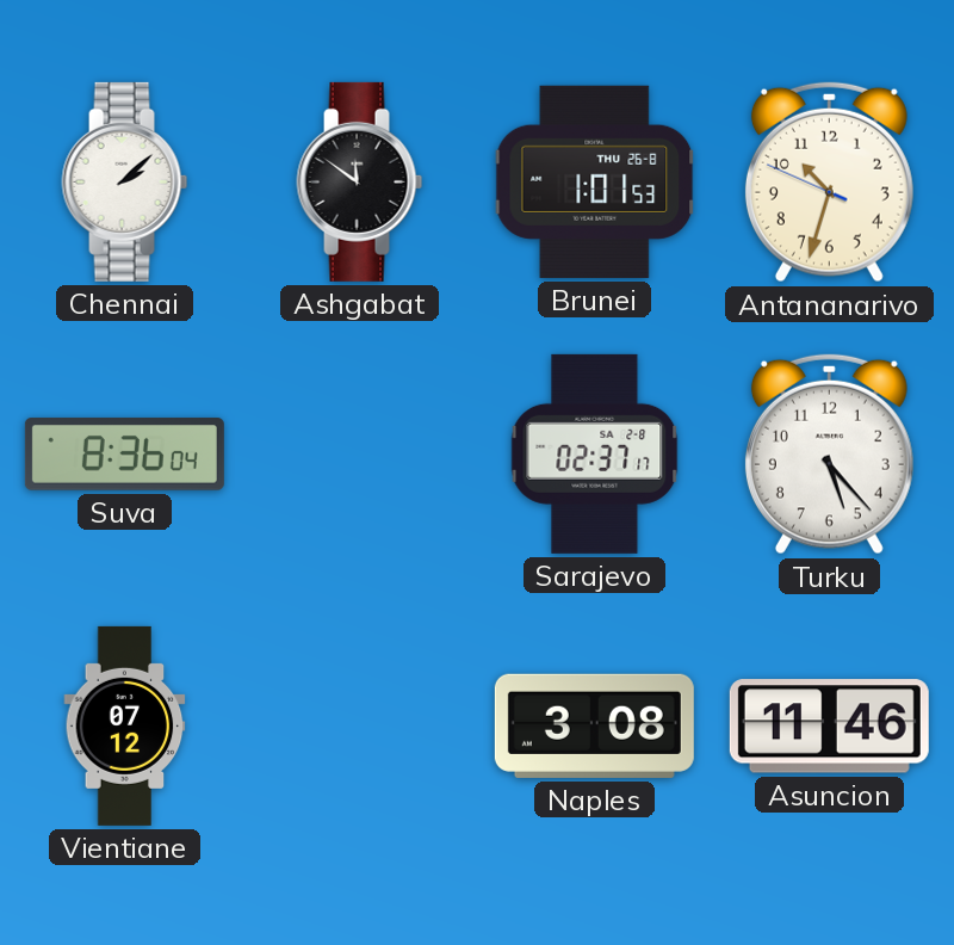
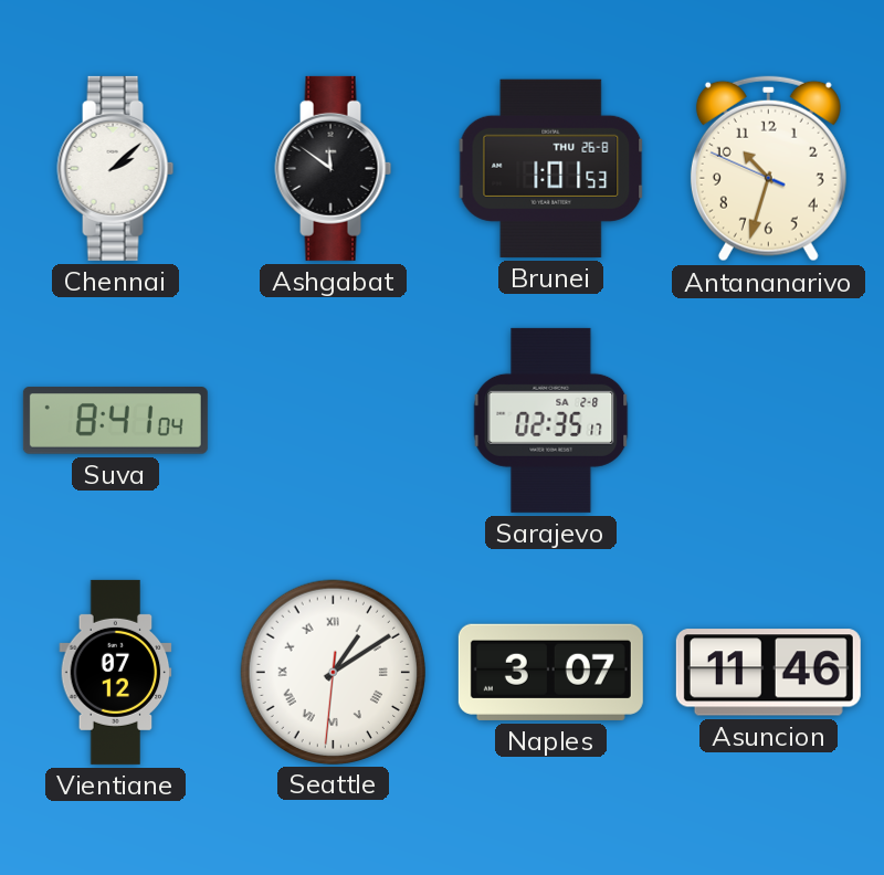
Suva: 8:36 -> 8:41
Sarajevo: 02:37 -> 02:35
Turku: 5:23 -> none
Seattle: none -> 1:09
Naples: 3:08 -> 3:07
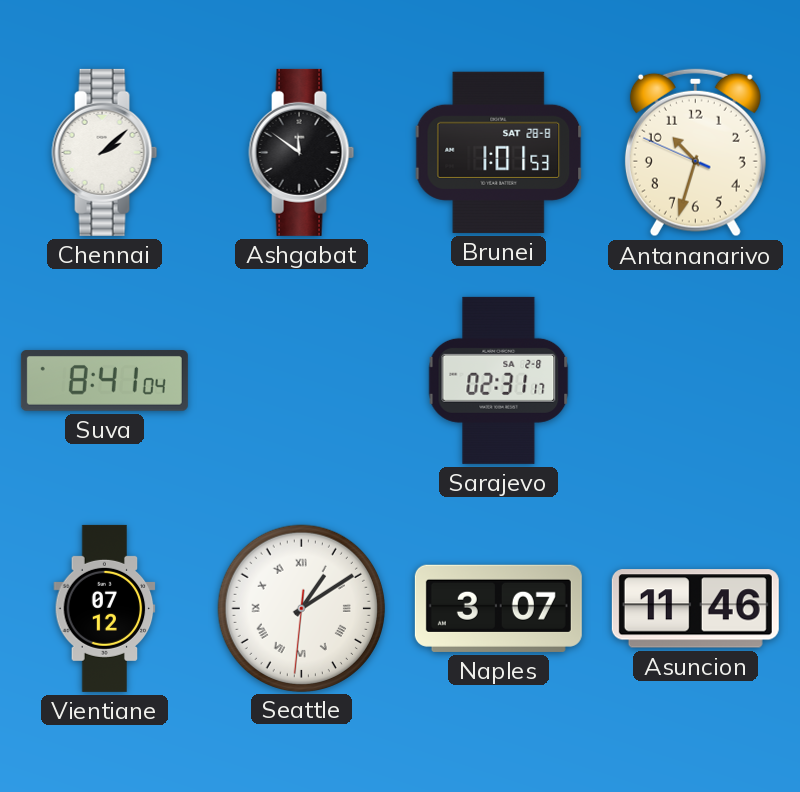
Brunei date: THU 26-8 -> SAT 28-8
Sarajevo: 02:35 -> 02:31
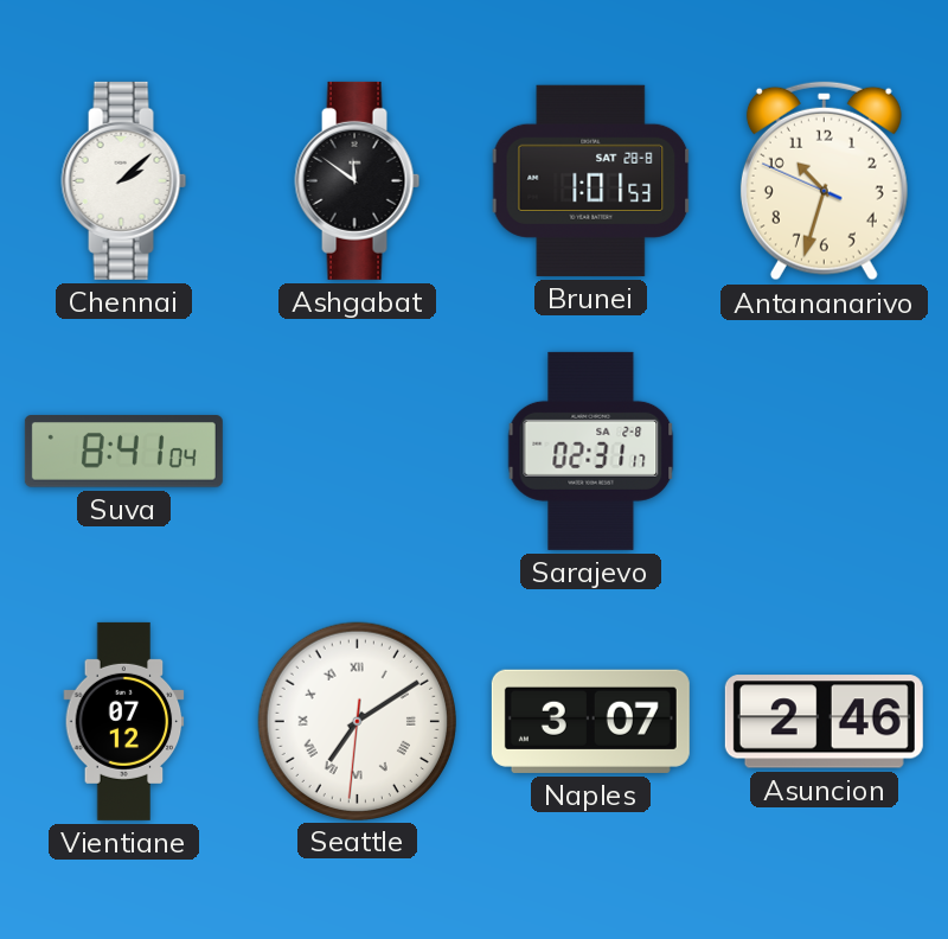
Seattle: 1:09 -> 7:09
Asuncion: 11:46 -> 2:46
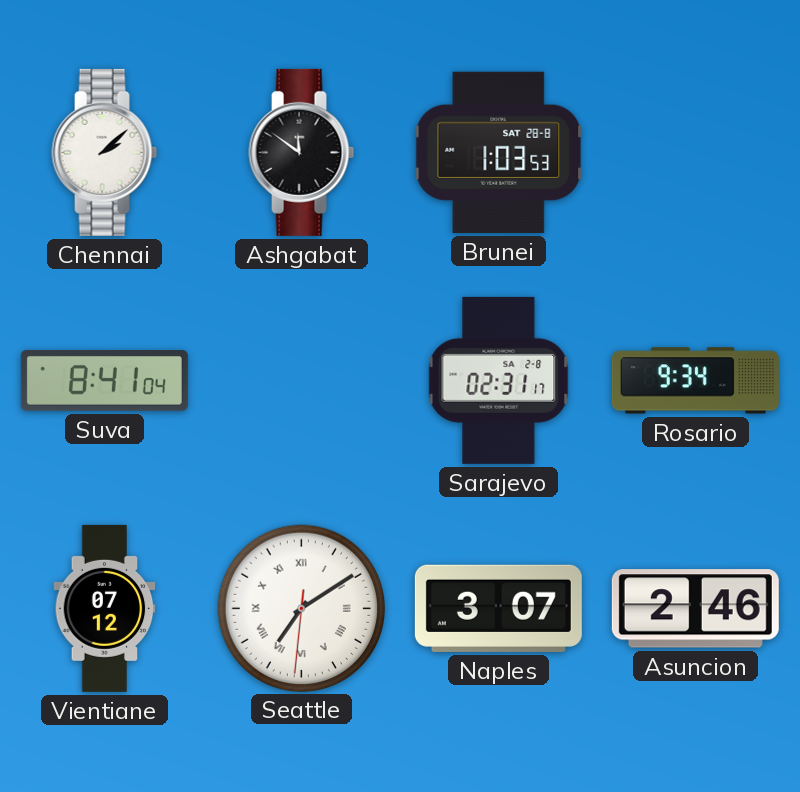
Brunei: 1:01 -> 1:03
Antananarivo: 10:32 -> none
Rosario: none -> 9:34
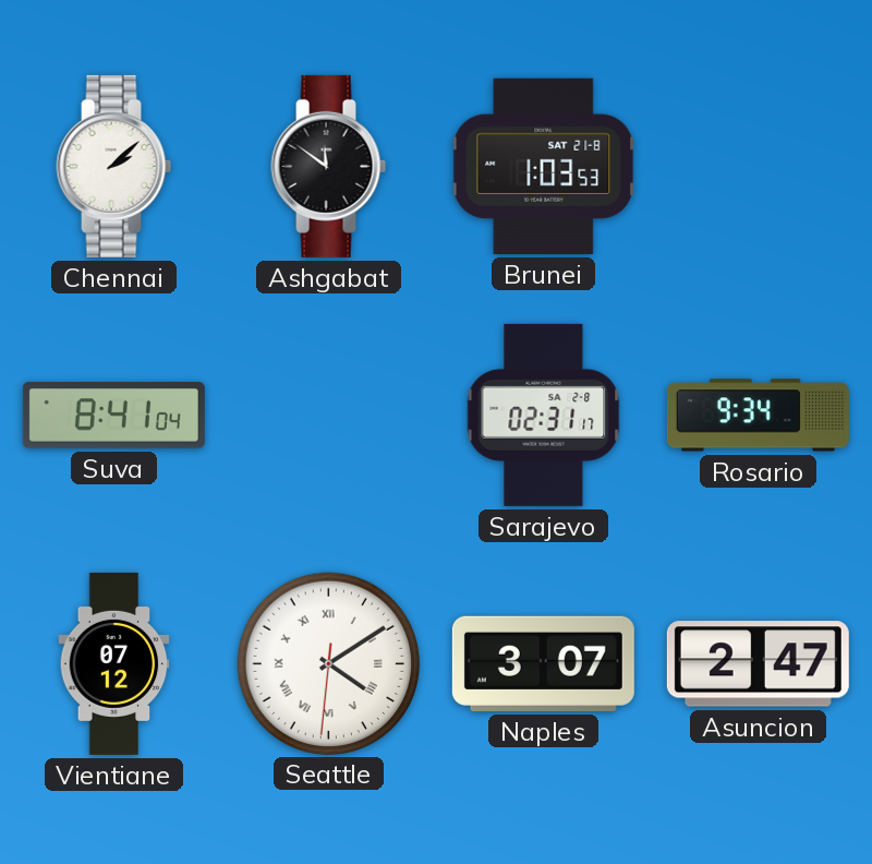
Brunei date: SAT 28-8 -> SAT 21-8
Seattle: 7:09 -> 4:09
Asuncion: 2:46 -> 2:47
